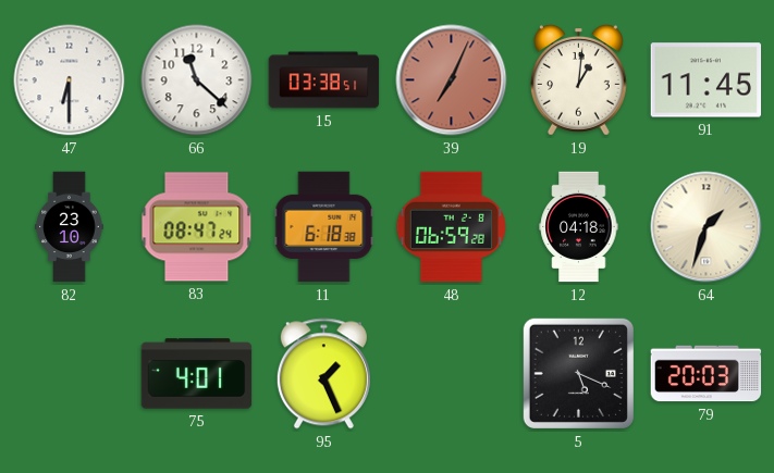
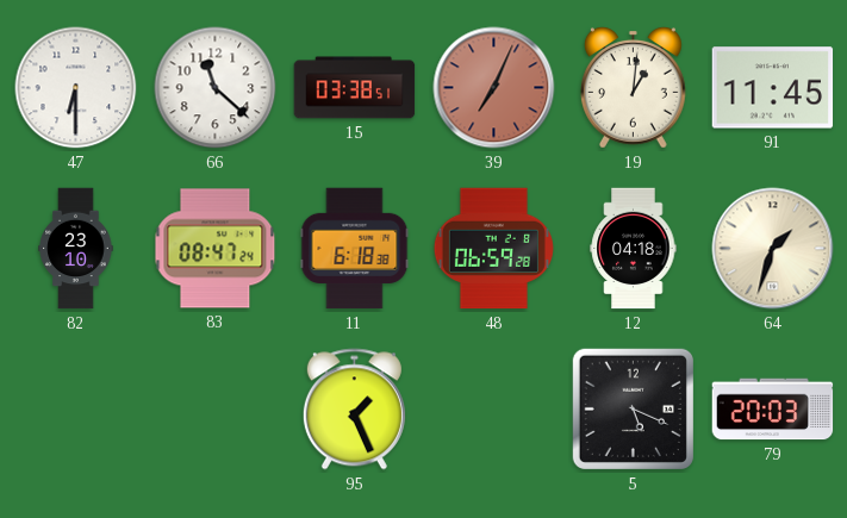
75: 4:01 -> none
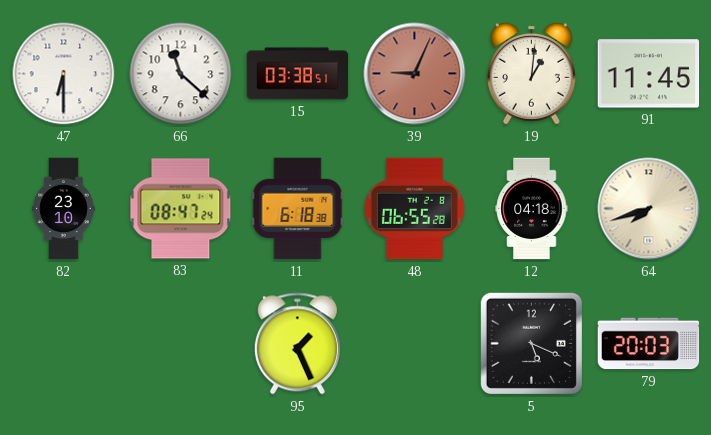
39: 7:04 -> 9:04
48: 06:59 -> 06:55
64: 1:33 -> 7:42
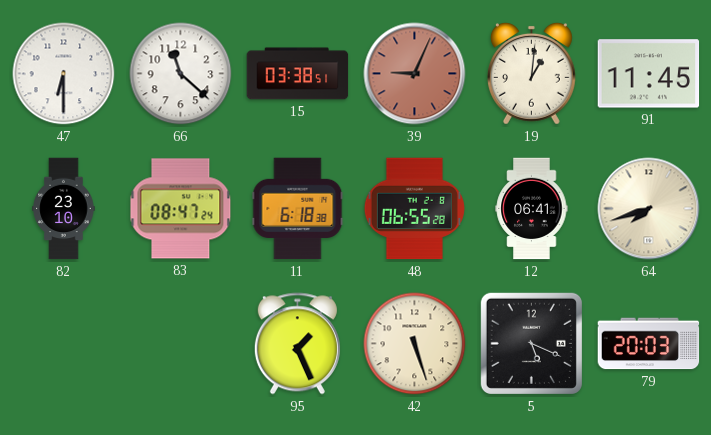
12: 04:18 -> 06:41
42: none -> 5:27
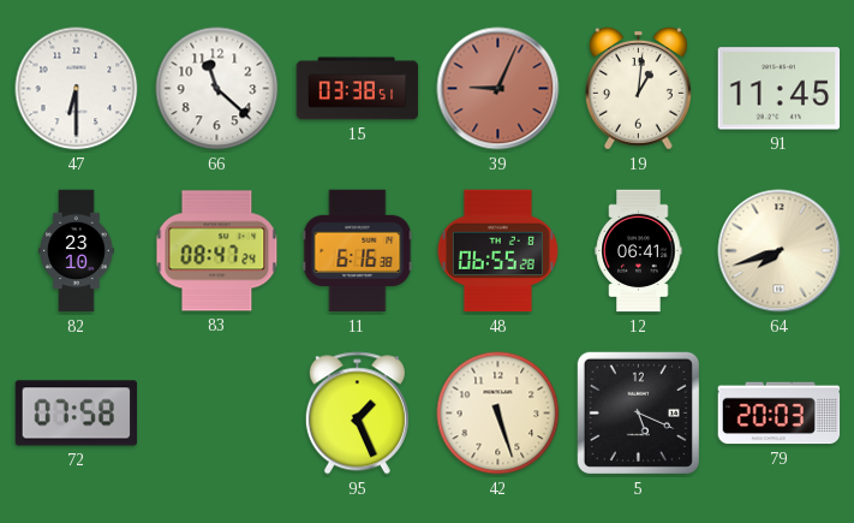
11: 6:18 -> 6:16
72: none -> 07:58
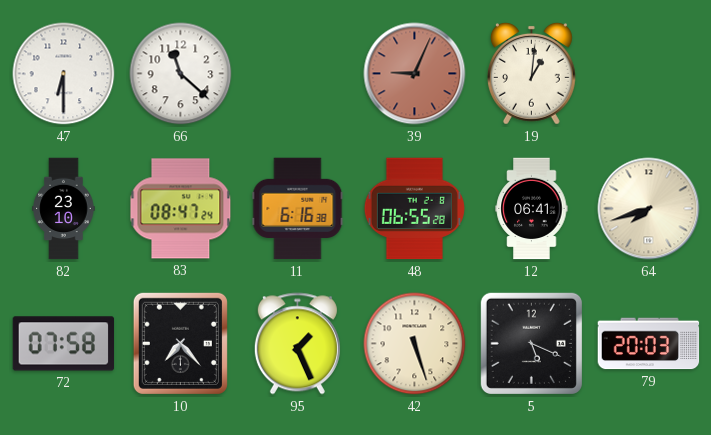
15: 03:38 -> none
91: 11:45 -> none
10: none -> 7:23
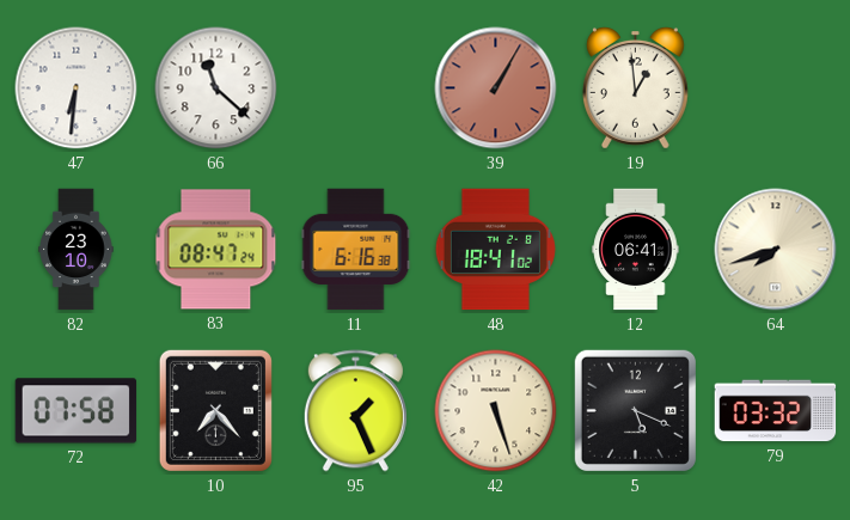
47: 6:30 -> 6:31
39: 9:04 -> 1:05
19: 1:01 -> 12:59
48: 06:55 -> 18:41
79: 20:03 -> 03:32
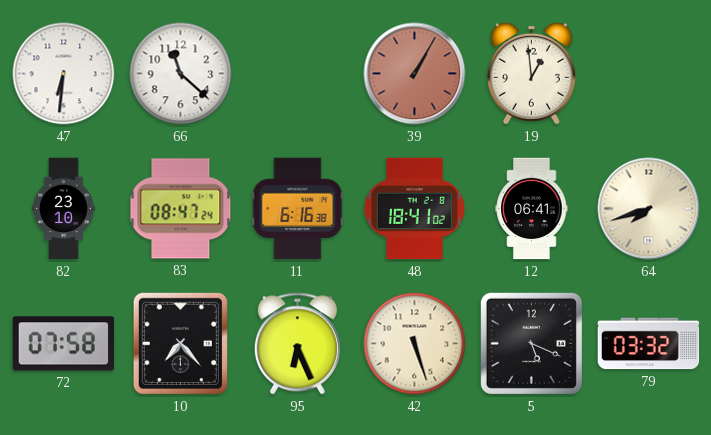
95: 1:26 -> 6:26
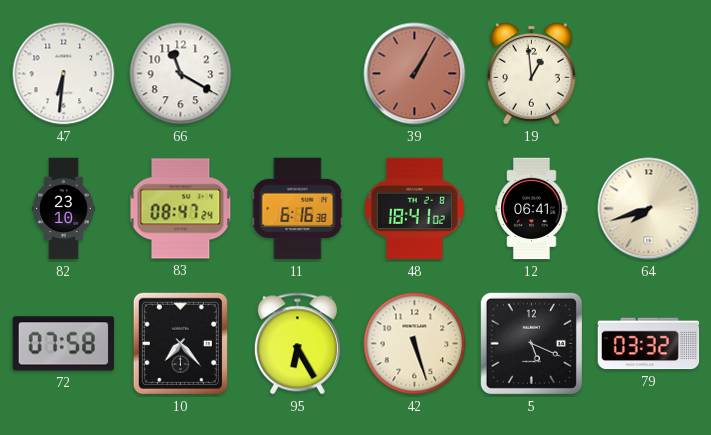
66: 11:22 -> 11:20
95: 6:26 -> 6:25
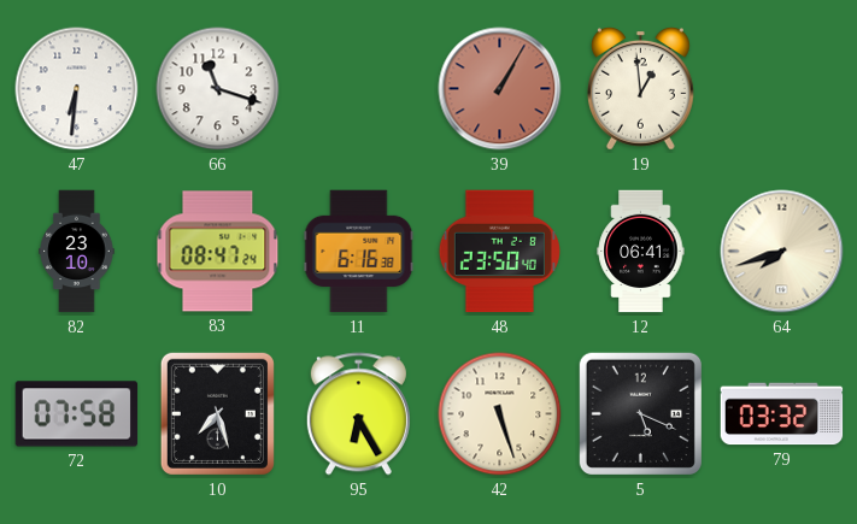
66: 11:20 -> 11:18
48: 18:41 -> 23:50
10: 7:23 -> 7:27
